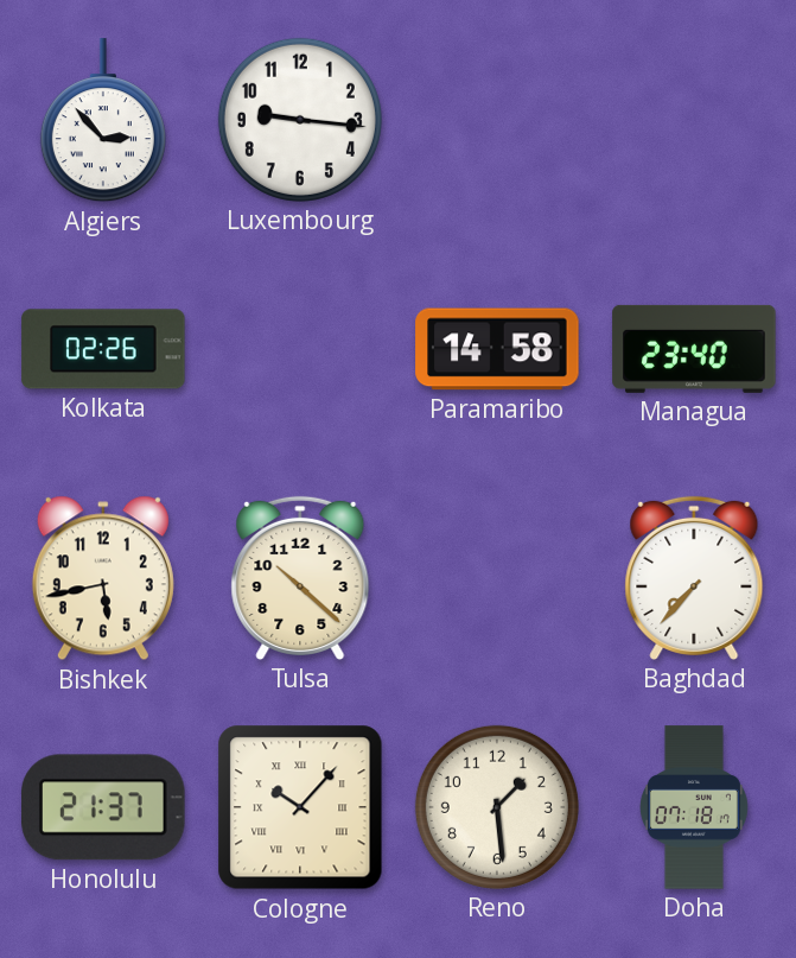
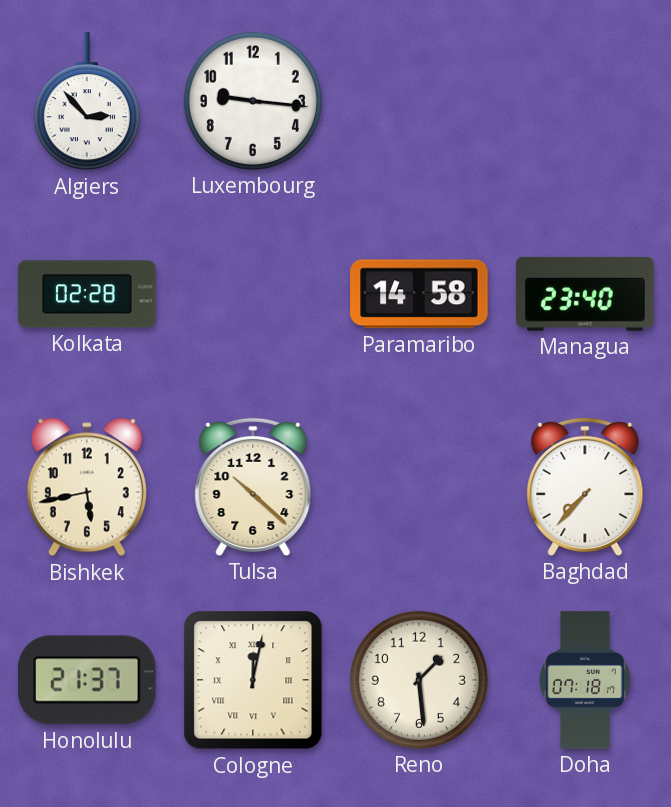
Kolkata: 02:26 -> 02:28
Cologne: 10:07 -> 12:02
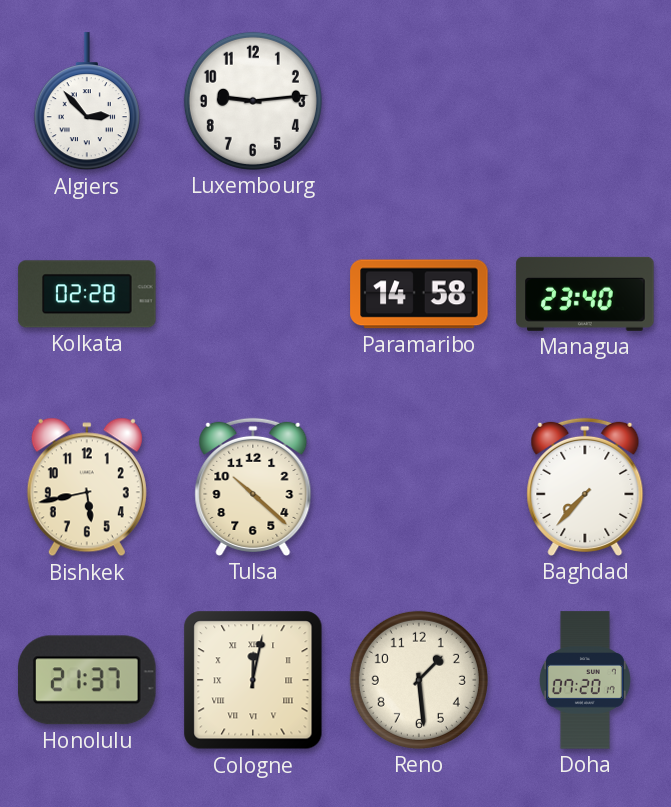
Luxembourg: 9:16 -> 9:14
Doha: 07:18 -> 07:20
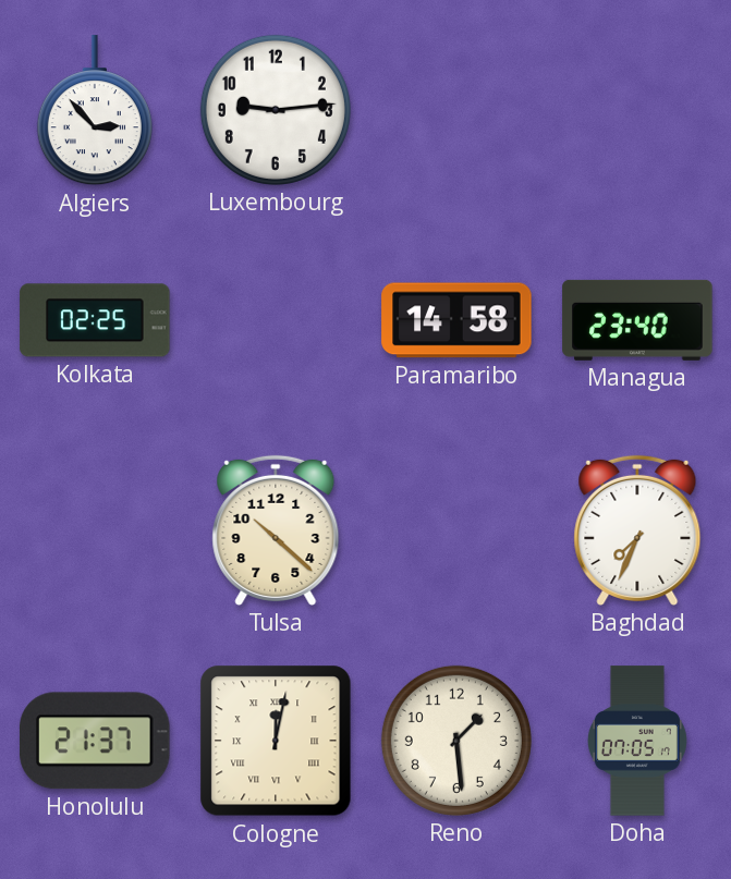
Kolkata: 02:28 -> 02:25
Bishkek: 5:43 -> none
Baghdad: 7:37 -> 7:34
Doha: 07:20 -> 07:05
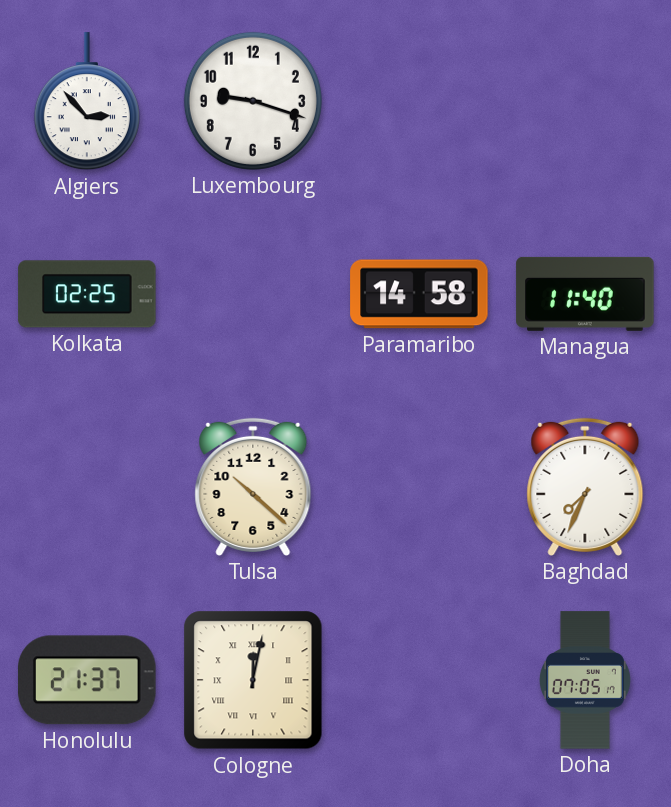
Luxembourg: 9:14 -> 9:18
Managua: 23:40 -> 11:40
Reno: 1:29 -> none
